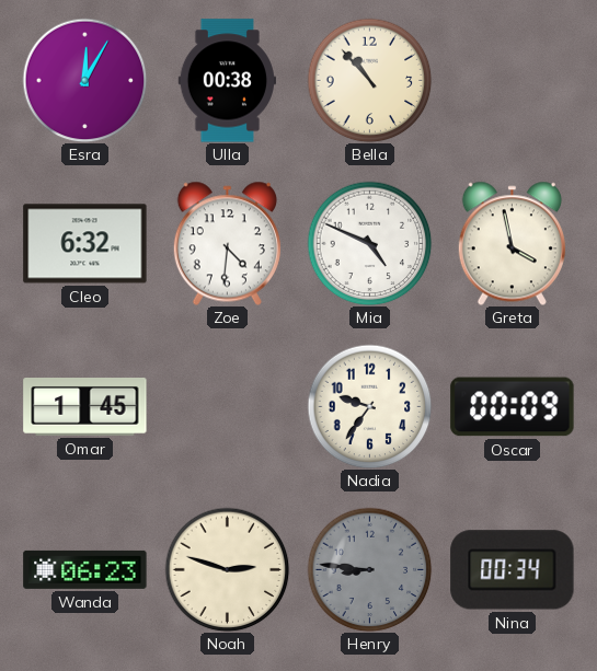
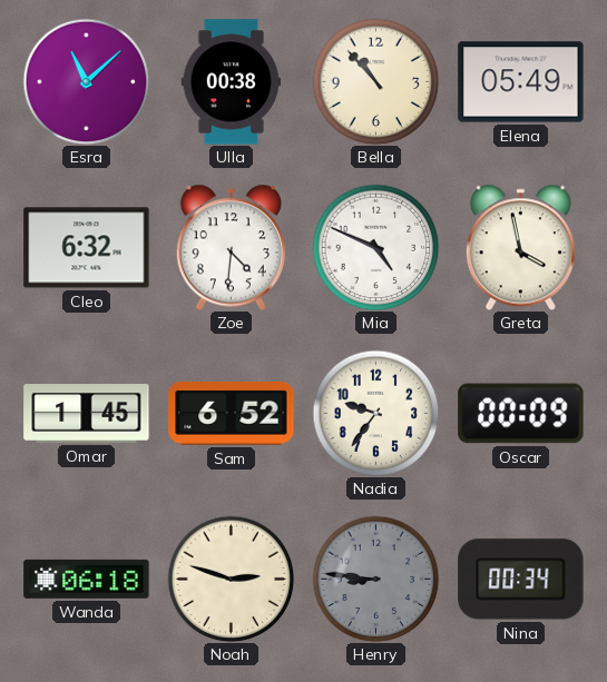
Esra: 12:05 -> 11:08
Elena: none -> 05:49
Sam: none -> 6:52
Wanda: 06:23 -> 06:18
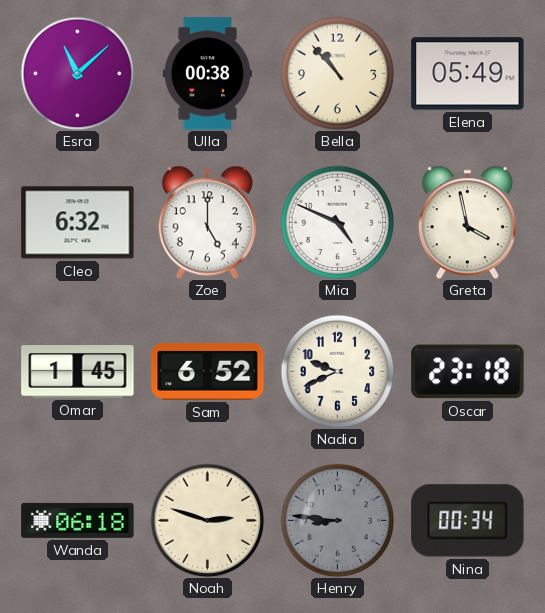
Zoe: 4:31 -> 5:00
Nadia: 9:36 -> 9:41
Oscar: 00:09 -> 23:18
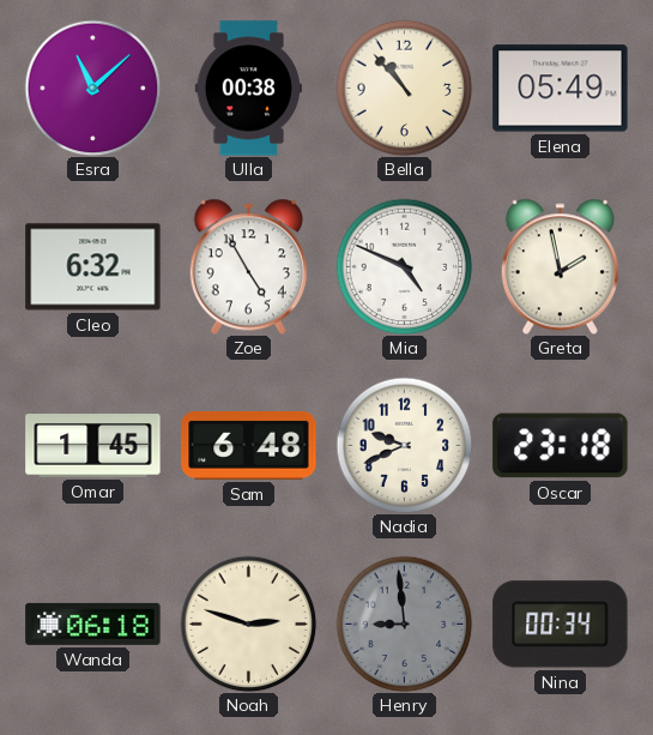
Zoe: 5:00 -> 4:55
Greta: 3:58 -> 1:58
Sam: 6:52 -> 6:48
Henry: 8:46 -> 8:59
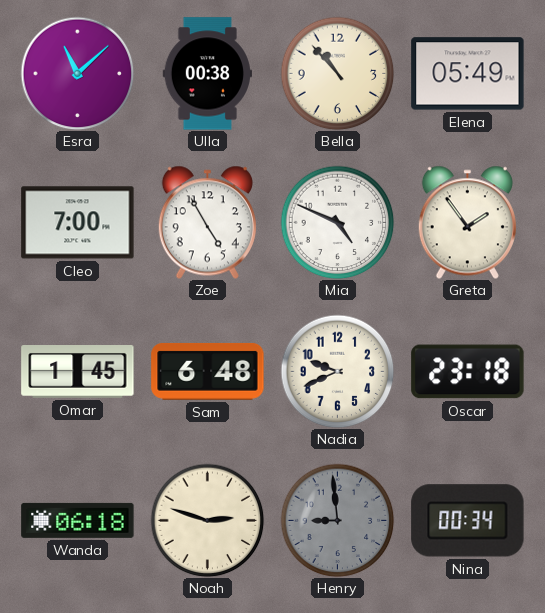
Cleo: 6:32 -> 7:00
Greta: 1:58 -> 1:54
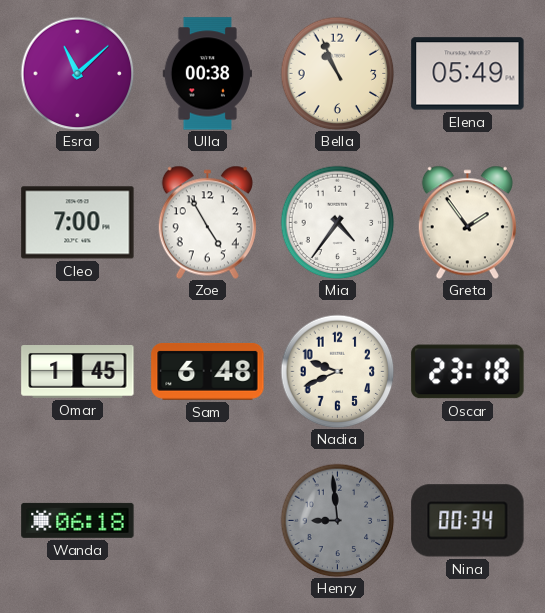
Bella: 10:53 -> 10:56
Mia: 4:49 -> 4:36
Noah: 2:48 -> none
